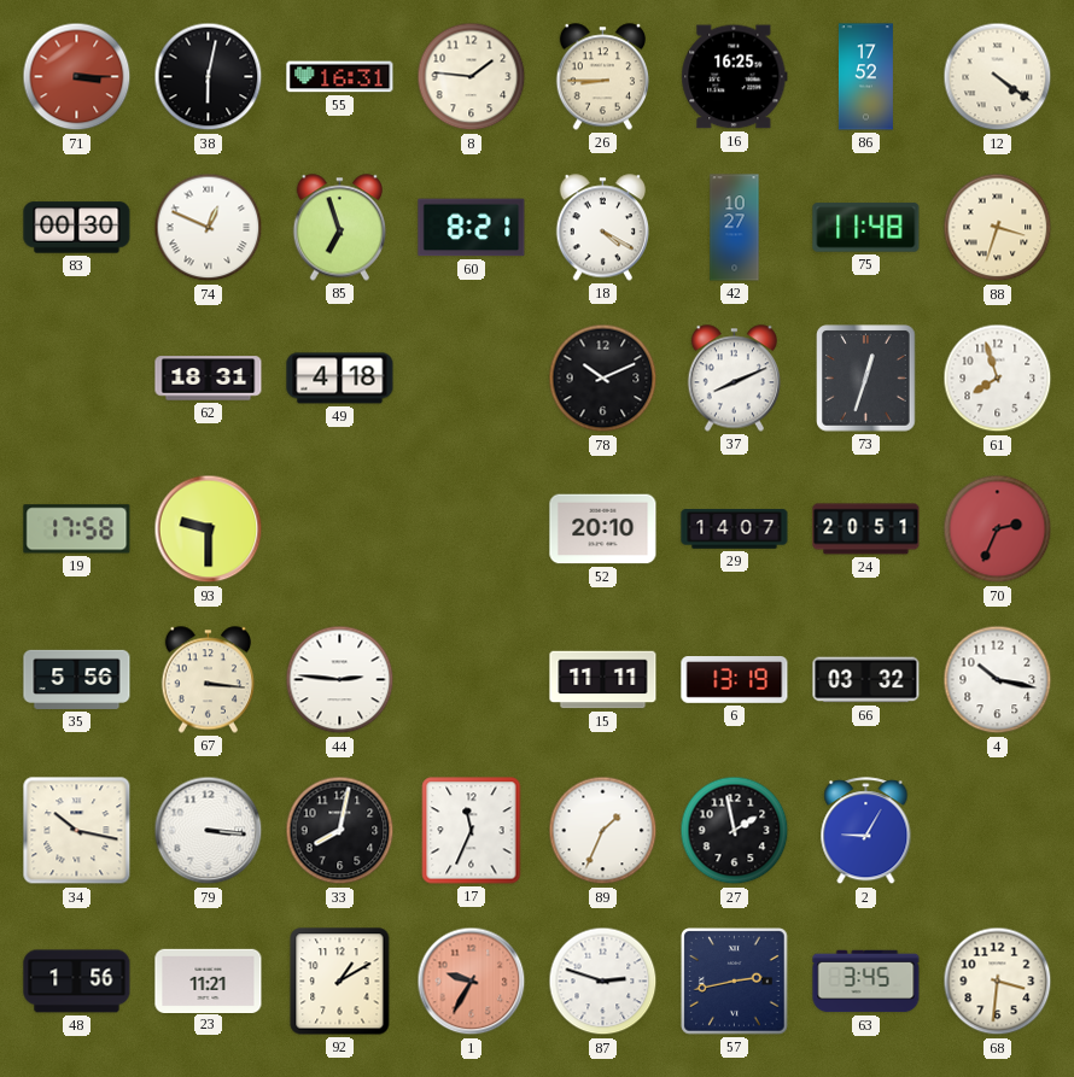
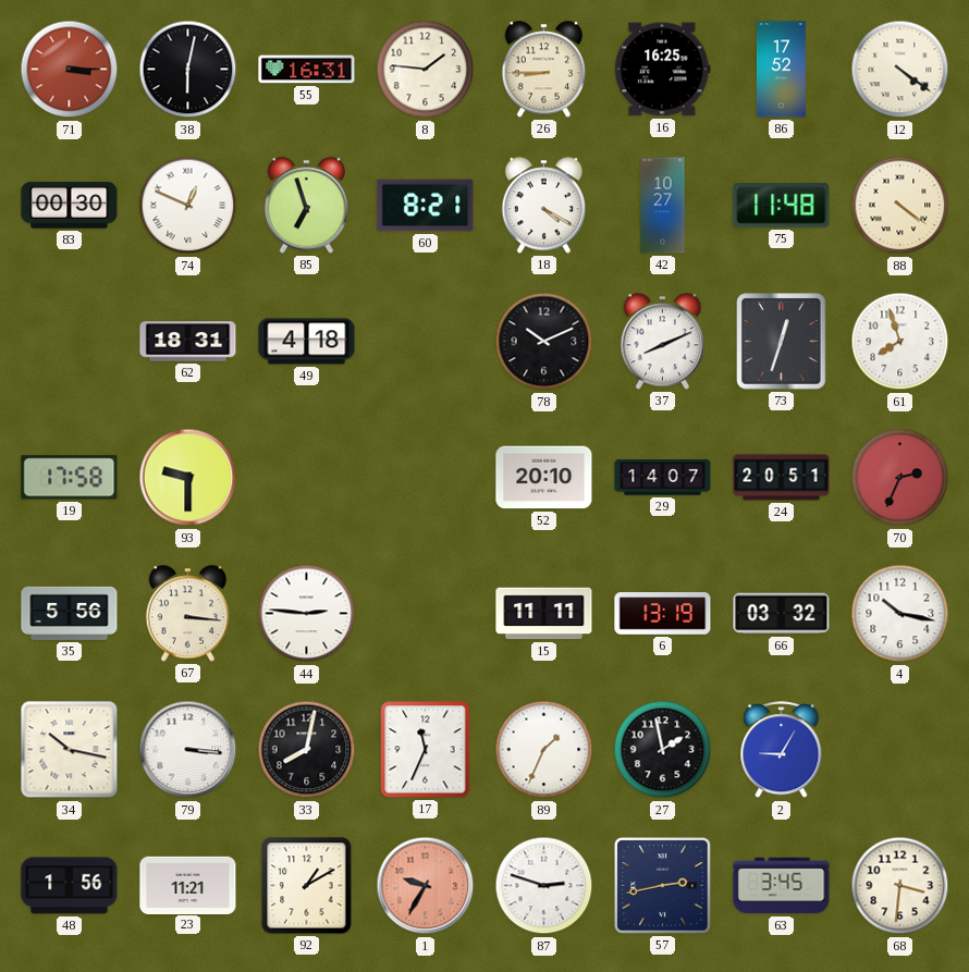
88: 3:33 -> 4:21
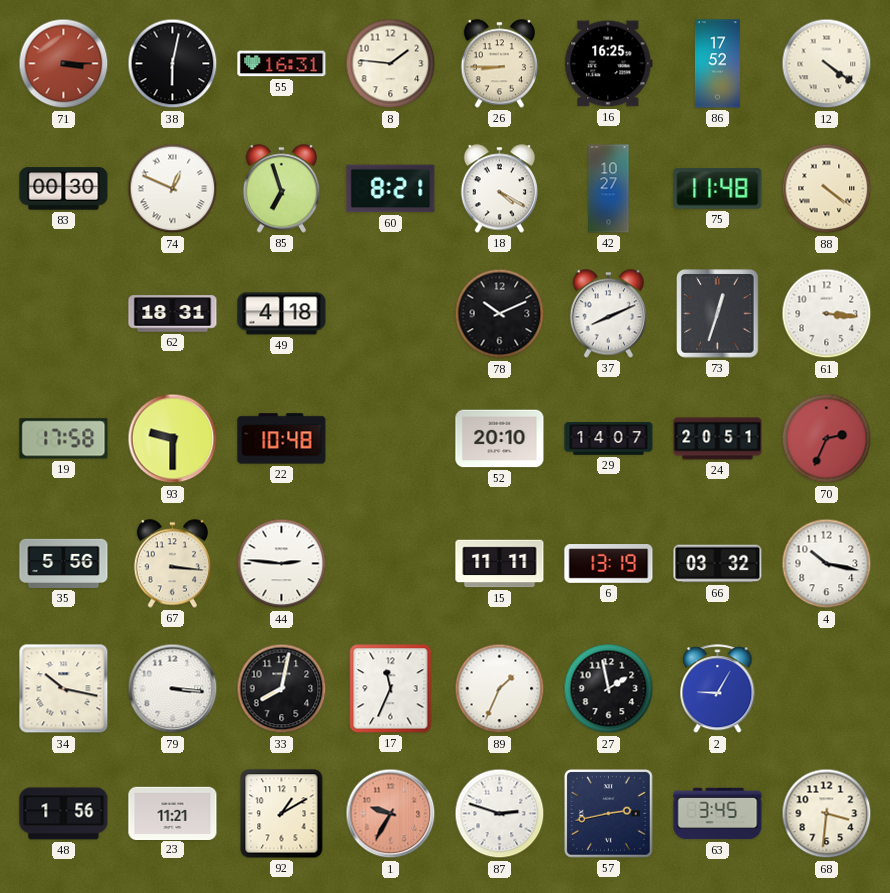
61: 7:57 -> 3:16
22: none -> 10:48
